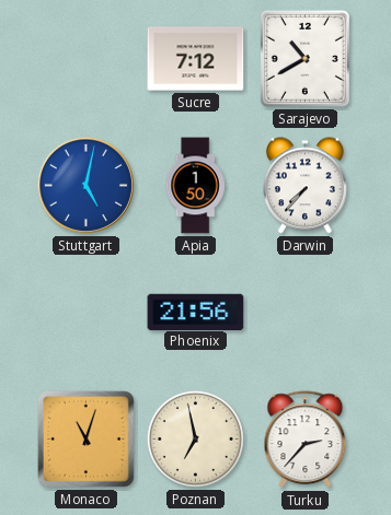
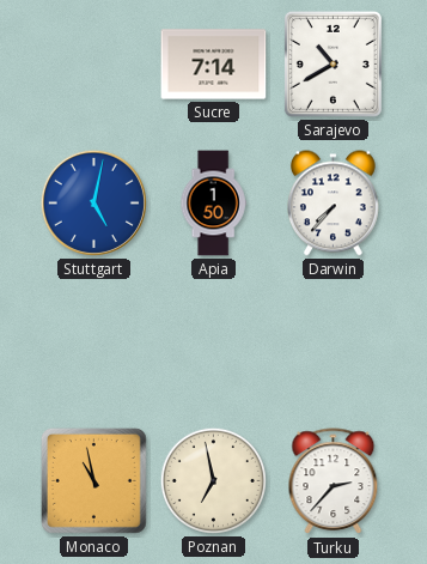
Sucre: 7:12 -> 7:14
Phoenix: 21:56 -> none
Monaco: 11:03 -> 10:58
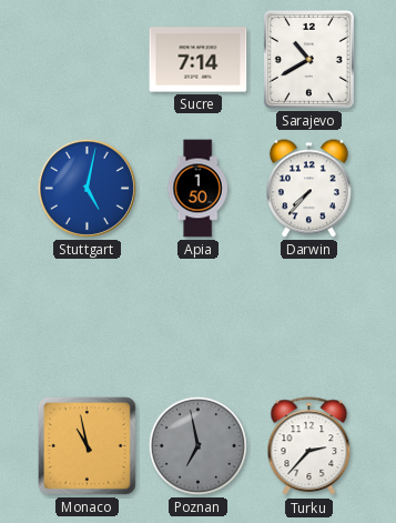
Poznan dial: cream -> grey
